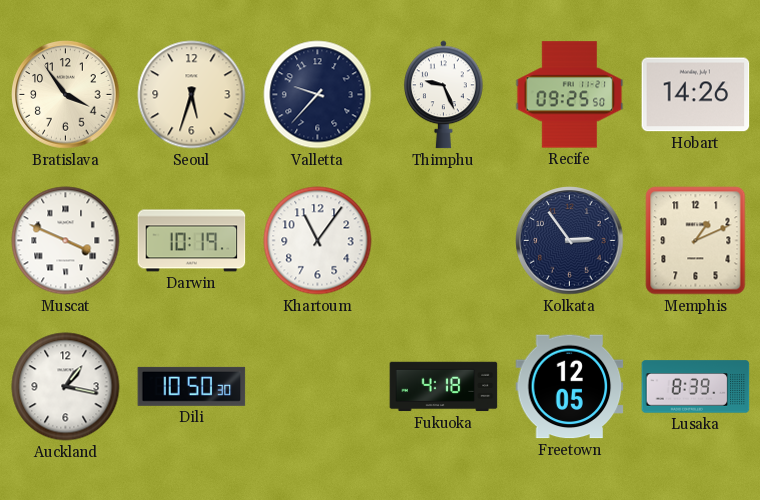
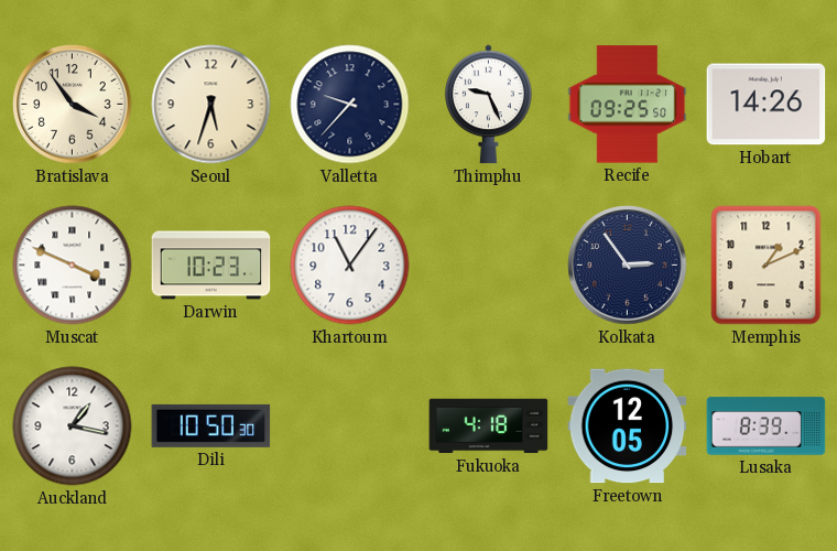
Darwin: 10:19 -> 10:23
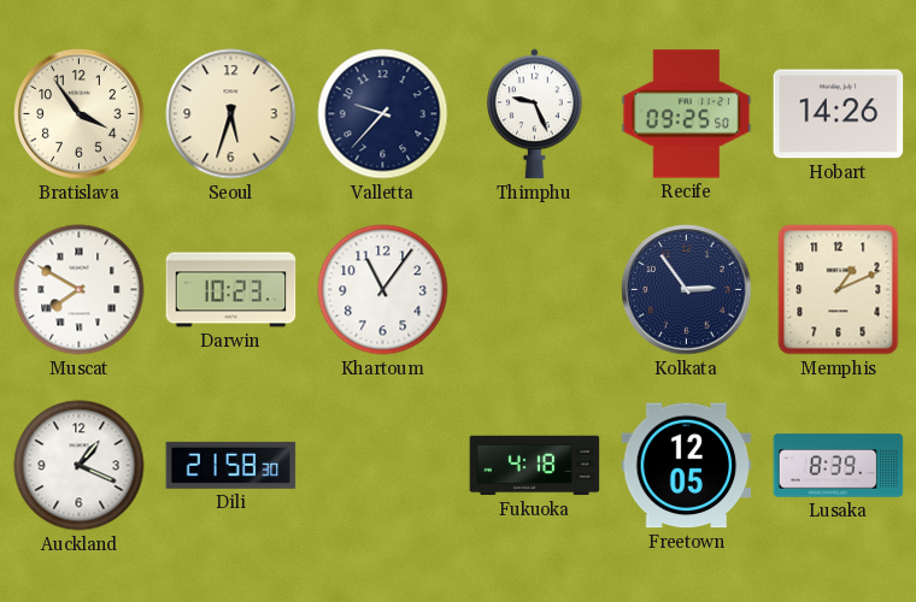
Muscat: 3:49 -> 7:50
Auckland: 1:17 -> 1:19
Dili: 10:50 -> 21:58
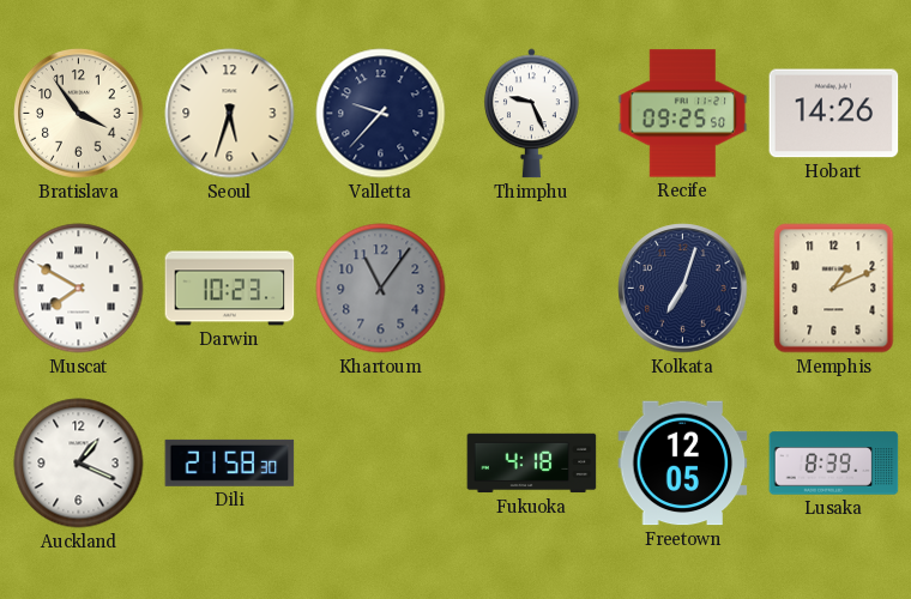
Khartoum dial: white -> grey
Kolkata: 2:54 -> 7:03
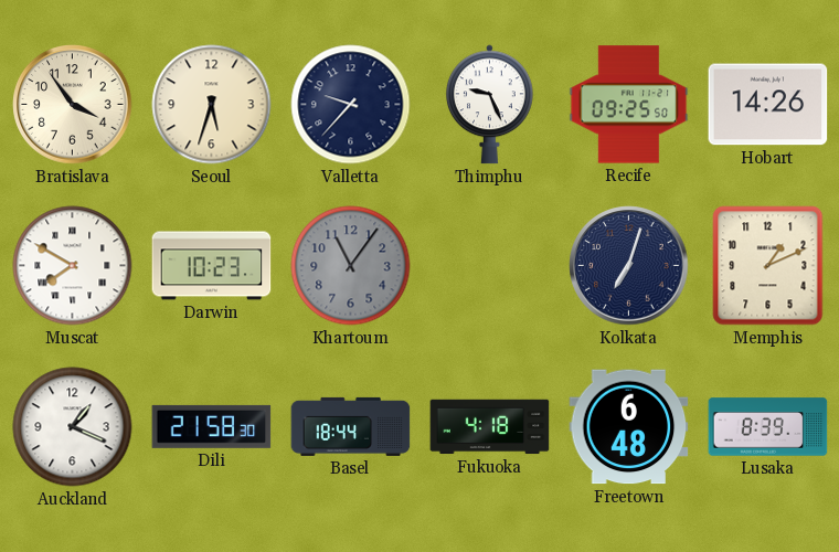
Basel: none -> 18:44
Freetown: 12:05 -> 6:48
